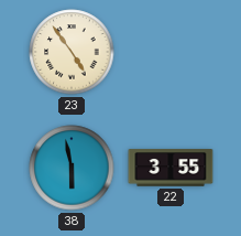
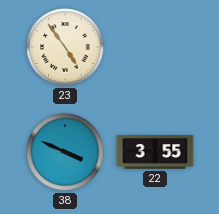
38: 5:58 -> 3:49
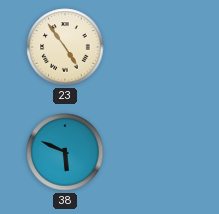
38: 3:49 -> 5:49
22: 3:55 -> none
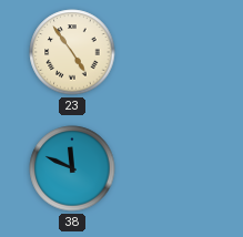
38: 5:49 -> 11:49
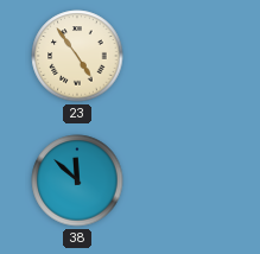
38: 11:49 -> 11:52
